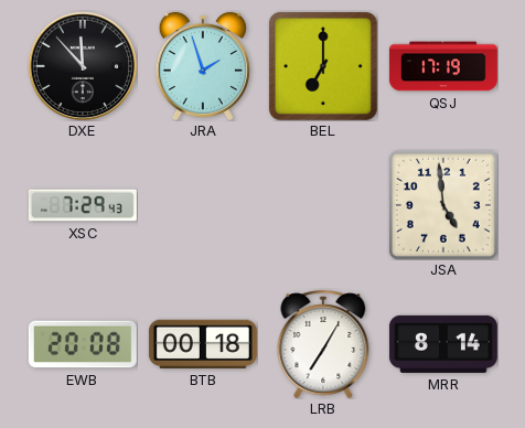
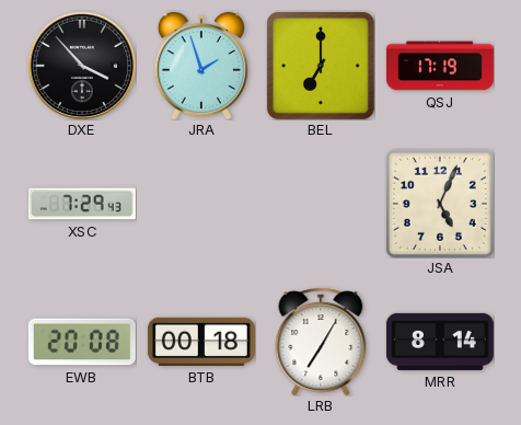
DXE: 11:53 -> 3:53
JSA: 4:59 -> 5:04
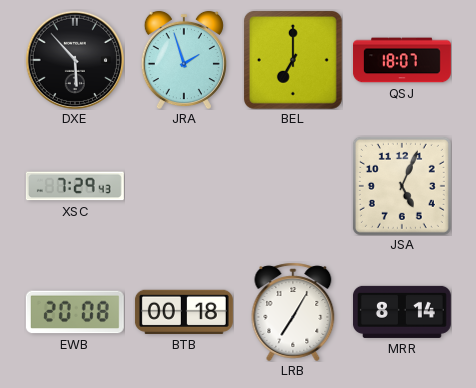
DXE: 3:53 -> 5:53
QSJ: 17:19 -> 18:07
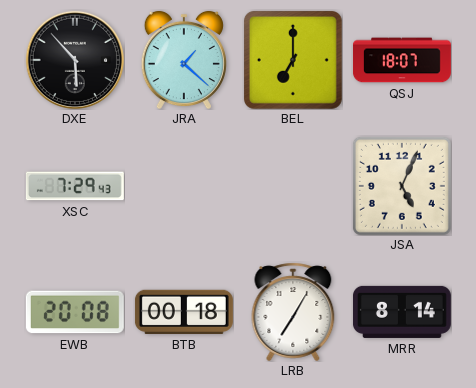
JRA: 1:57 -> 1:22
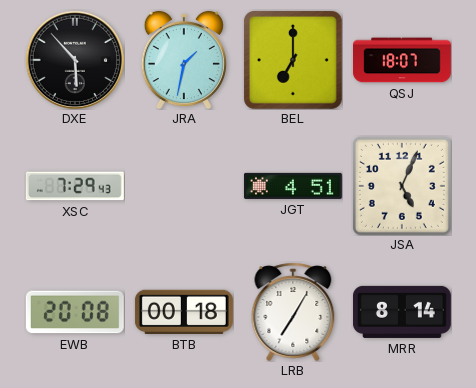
JRA: 1:22 -> 1:32
JGT: none -> 4:51
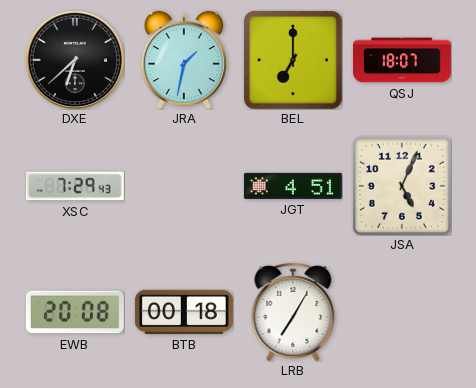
DXE: 5:53 -> 6:38
MRR: 8:14 -> none
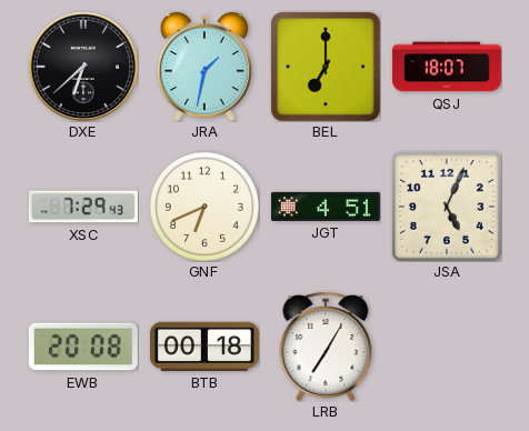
GNF: none -> 6:41
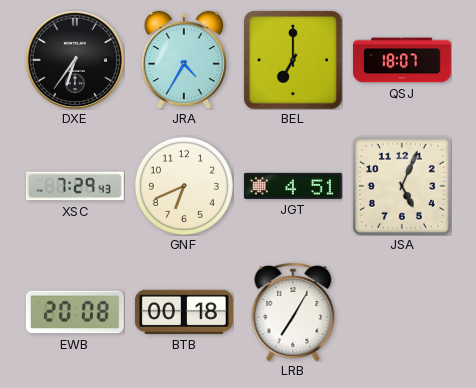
DXE: 6:38 -> 6:36
JRA: 1:32 -> 4:35
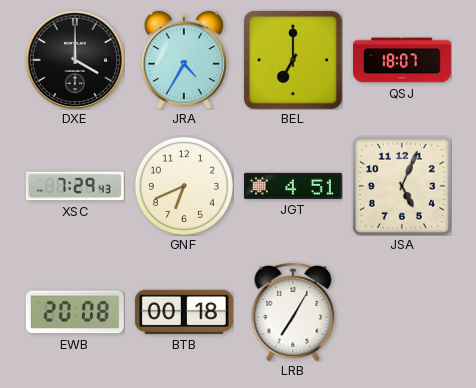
DXE: 6:36 -> 4:00
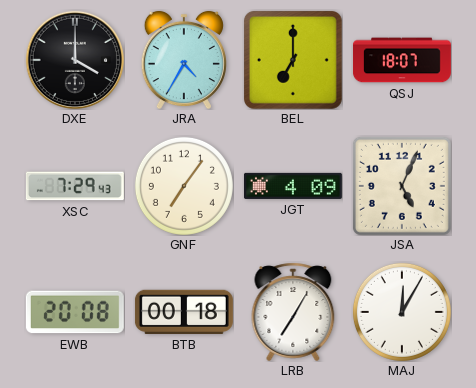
GNF: 6:41 -> 7:06
JGT: 4:51 -> 4:09
MAJ: none -> 12:05
